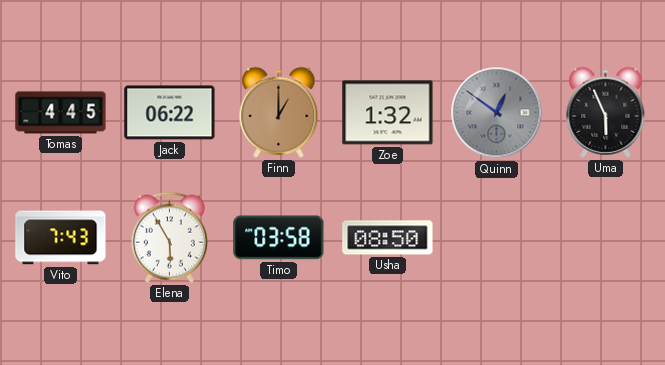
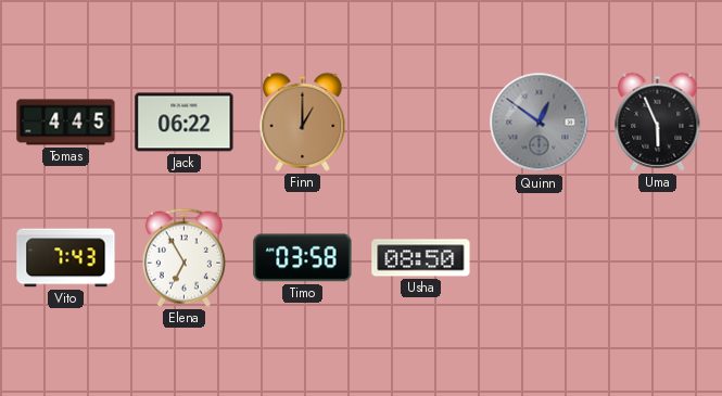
Zoe: 1:32 -> none
Elena: 5:55 -> 6:55
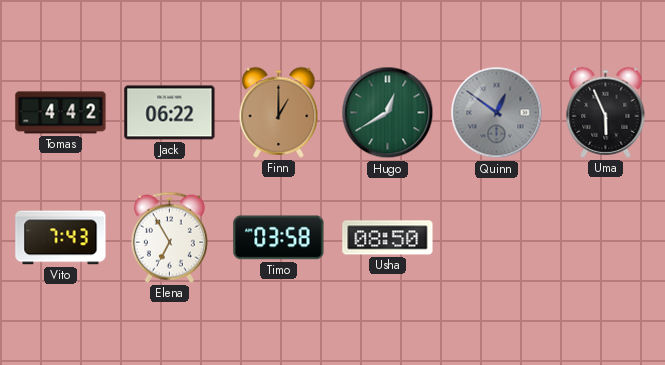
Tomas: 4:45 -> 4:42
Hugo: none -> 12:40
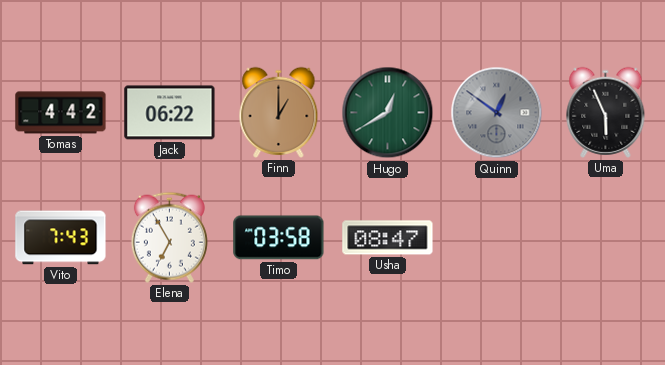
Usha: 08:50 -> 08:47
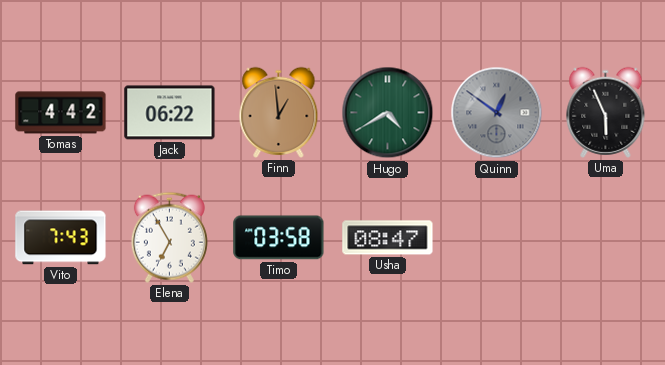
Finn: 1:00 -> 12:59
Hugo: 12:40 -> 4:40
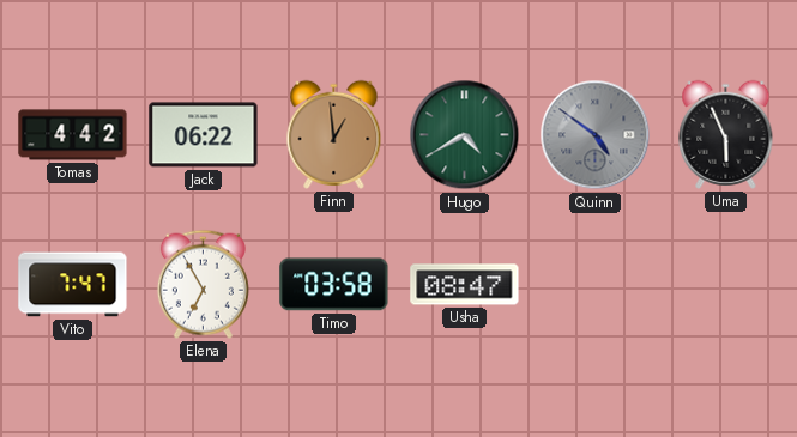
Quinn: 12:51 -> 4:51
Vito: 7:43 -> 7:47
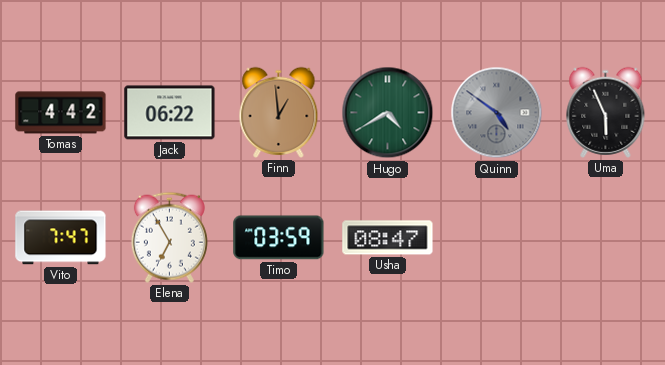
Timo: 03:58 -> 03:59
